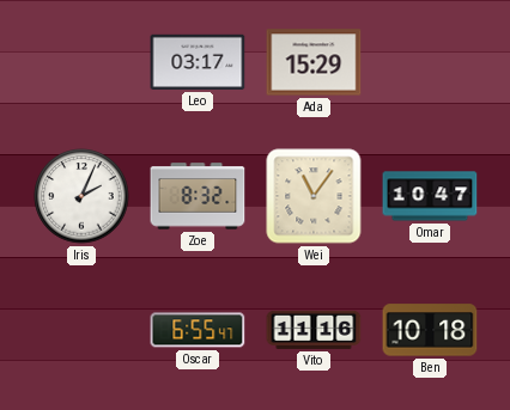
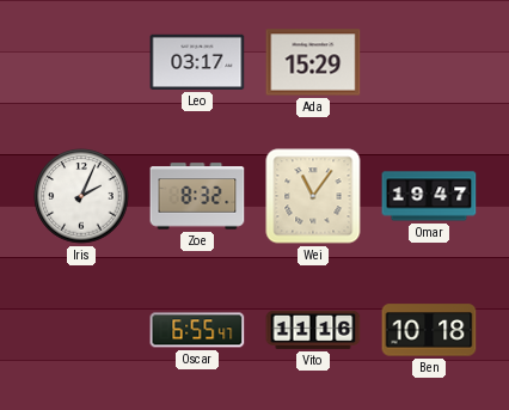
Omar: 10:47 -> 19:47
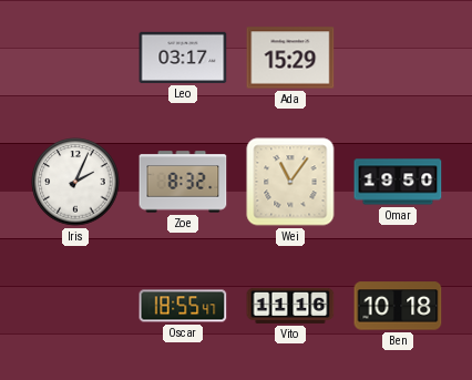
Omar: 19:47 -> 19:50
Oscar: 6:55 -> 18:55
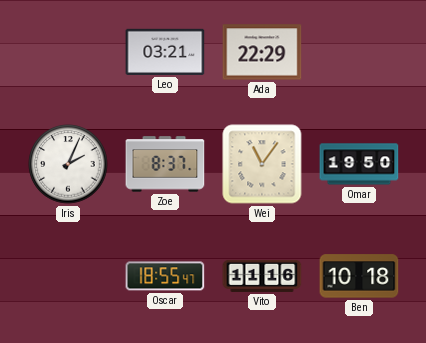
Leo: 03:17 -> 03:21
Ada: 15:29 -> 22:29
Zoe: 8:32 -> 8:37
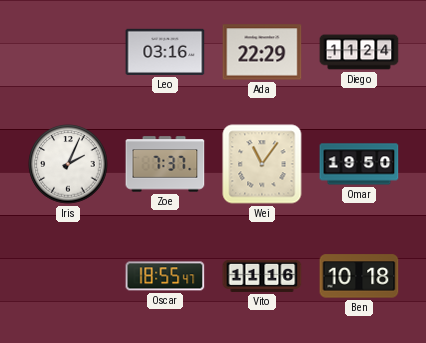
Leo: 03:21 -> 03:16
Diego: none -> 11:24
Zoe: 8:37 -> 7:37
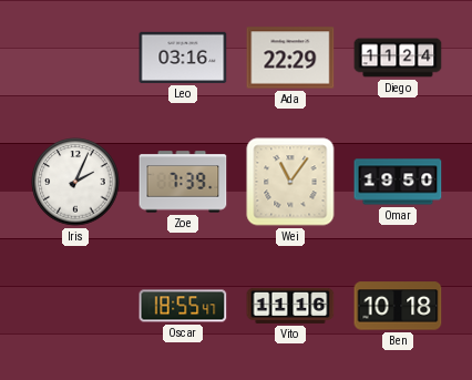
Zoe: 7:37 -> 7:39
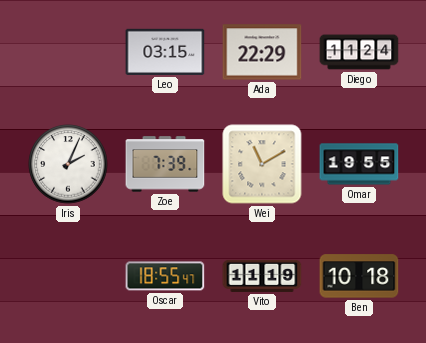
Leo: 03:16 -> 03:15
Wei: 11:06 -> 11:10
Omar: 19:50 -> 19:55
Vito: 11:16 -> 11:19
